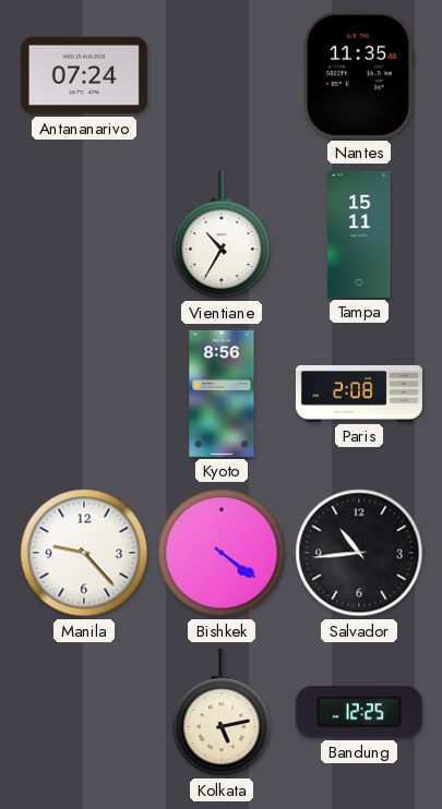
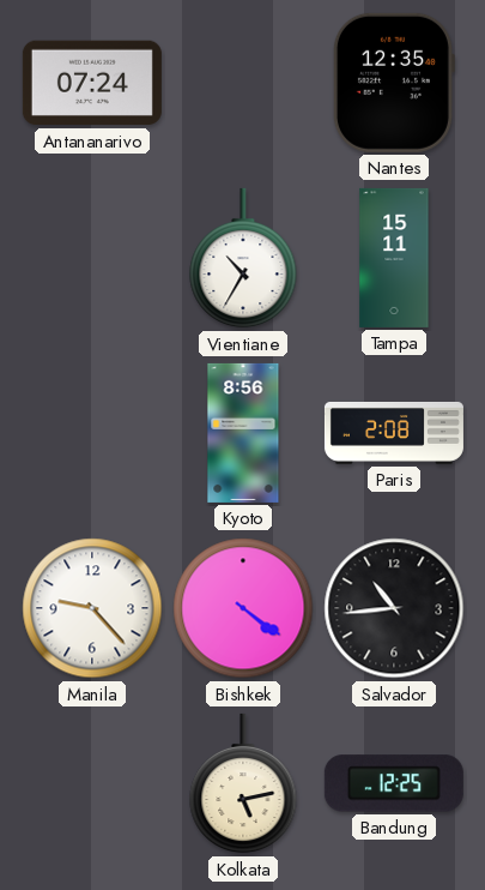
Nantes: 11:35 -> 12:35
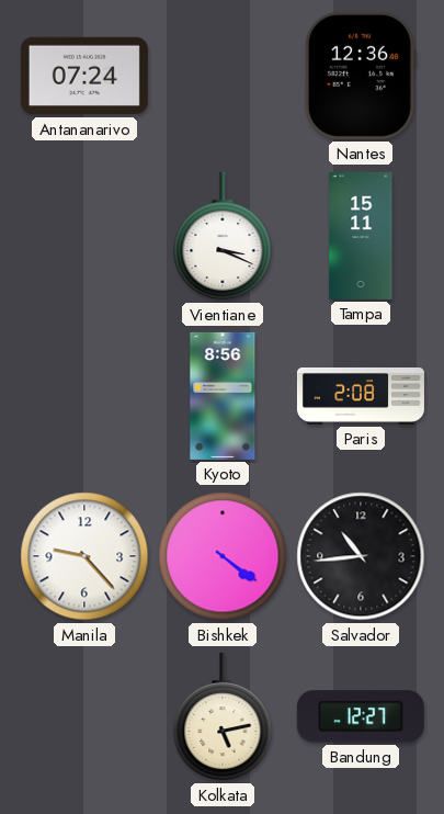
Nantes: 12:35 -> 12:36
Vientiane: 10:35 -> 3:19
Bandung: 12:25 -> 12:27
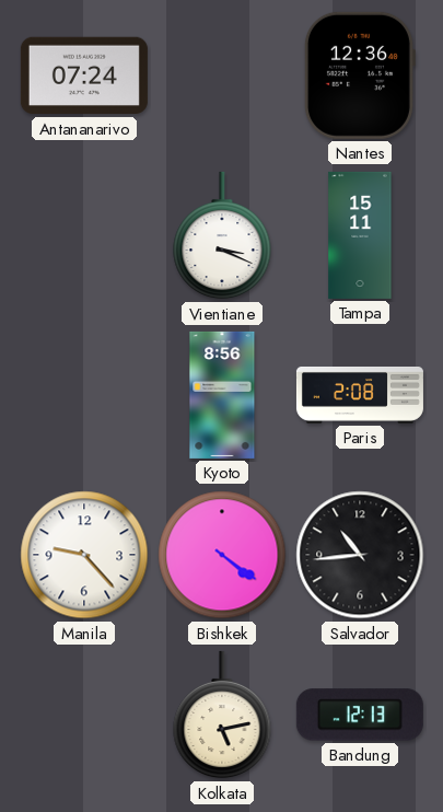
Bandung: 12:27 -> 12:13
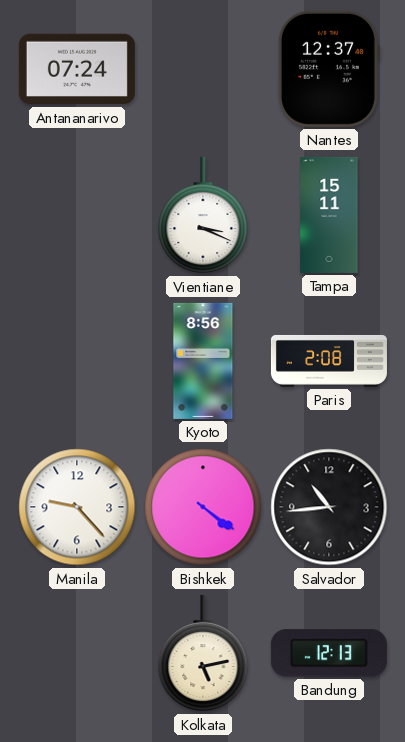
Nantes: 12:36 -> 12:37
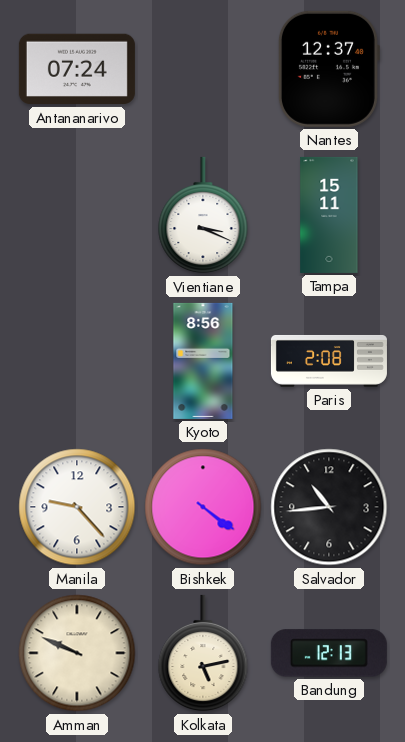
Amman: none -> 9:49
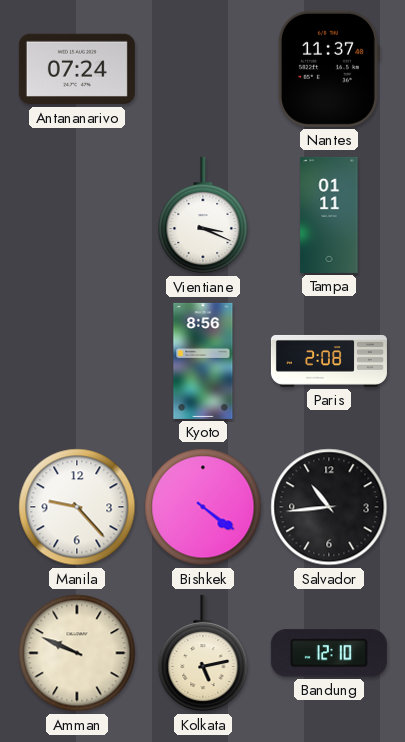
Nantes: 12:37 -> 11:37
Tampa: 15:11 -> 01:11
Bandung: 12:13 -> 12:10
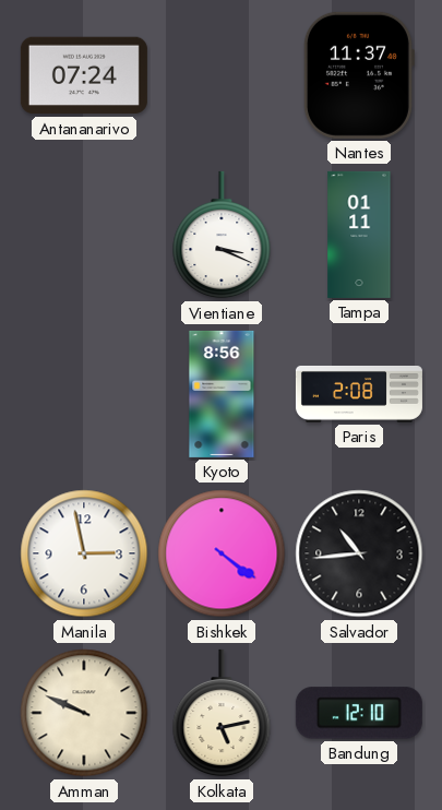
Manila: 9:23 -> 2:58
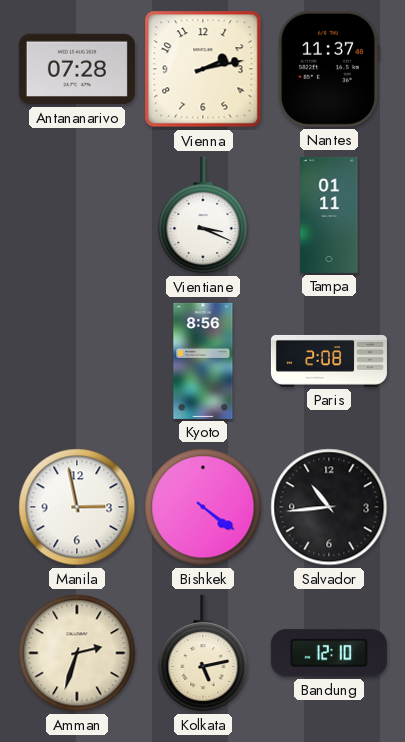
Antananarivo: 07:24 -> 07:28
Vienna: none -> 2:13
Amman: 9:49 -> 2:33
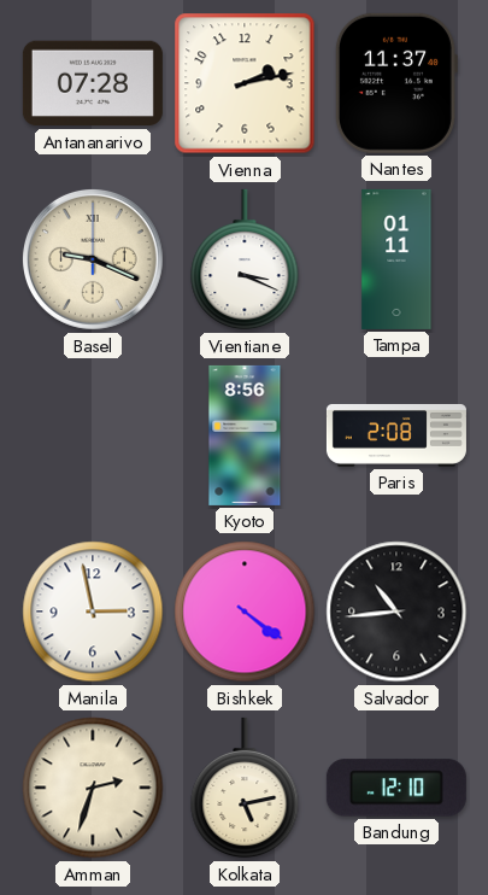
Basel: none -> 9:19
